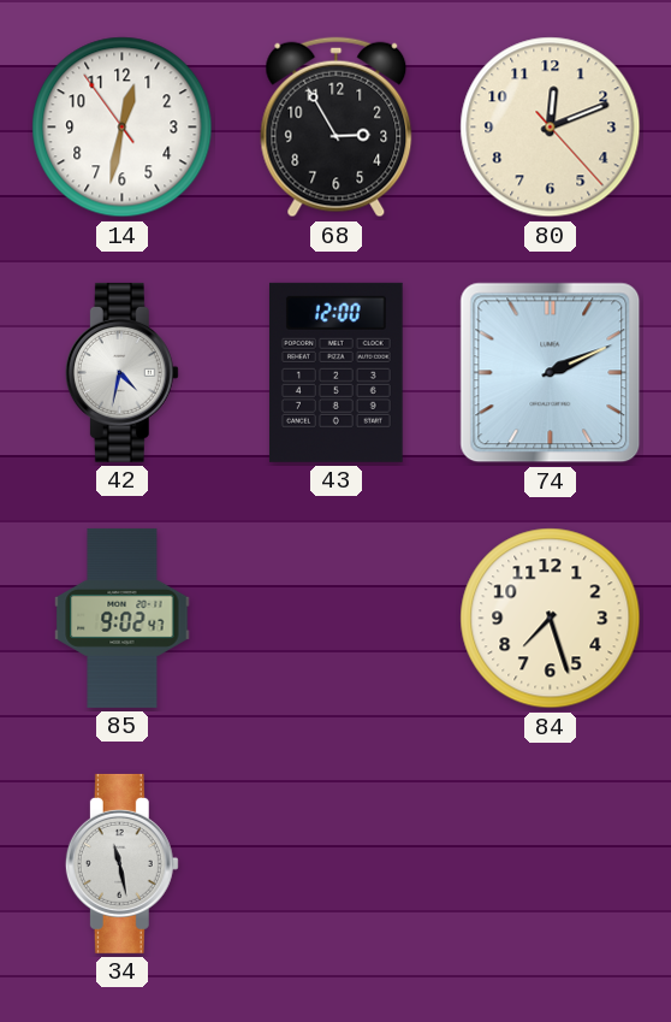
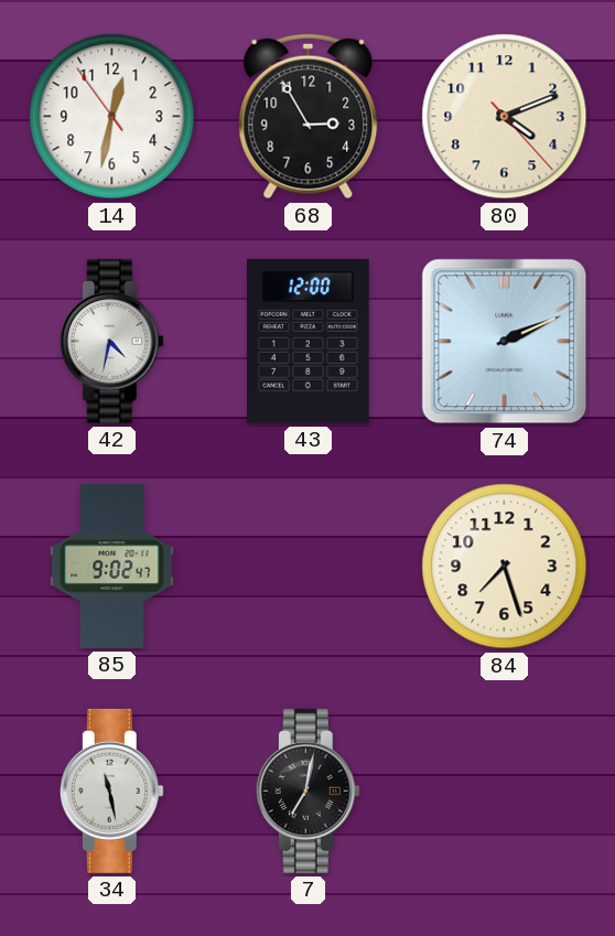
80: 12:11 -> 4:11
7: none -> 7:02
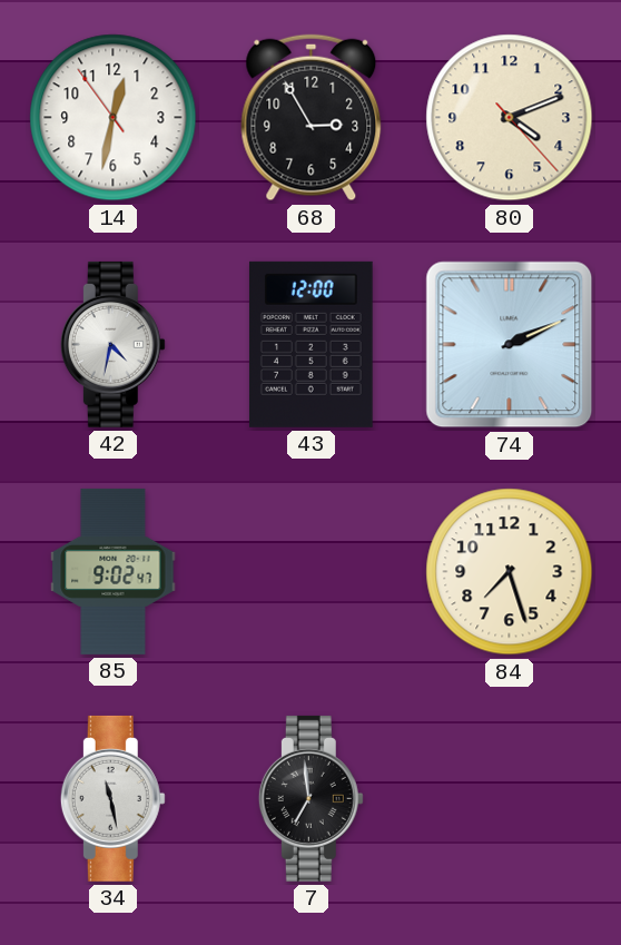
7: 7:02 -> 6:59
